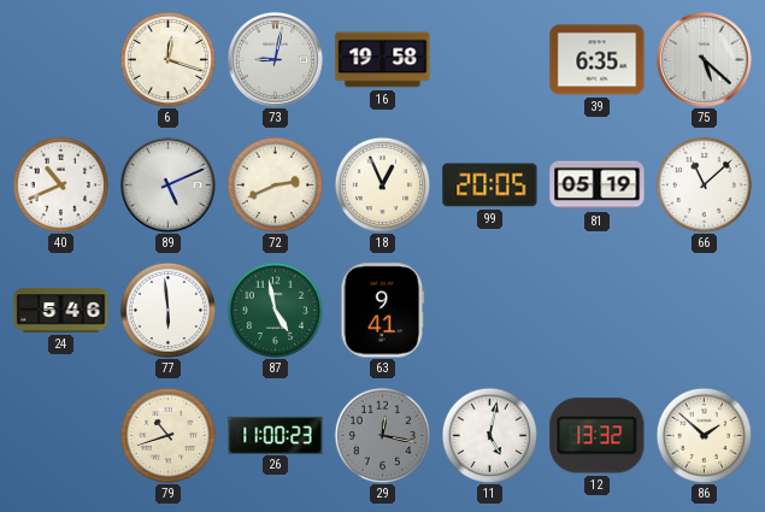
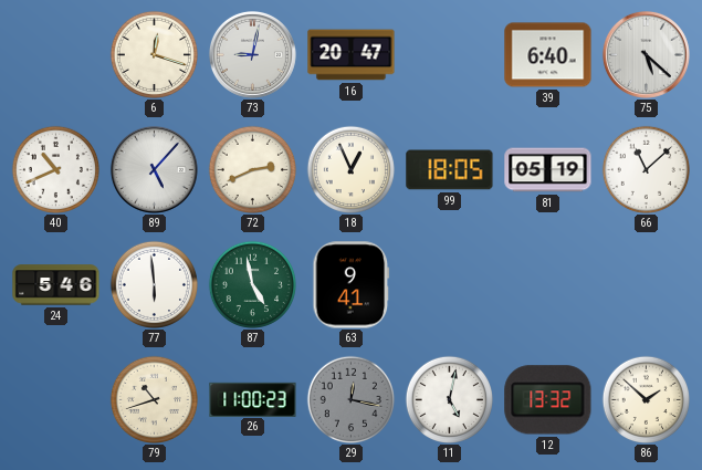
16: 19:58 -> 20:47
39: 6:35 -> 6:40
89: 5:11 -> 5:07
99: 20:05 -> 18:05
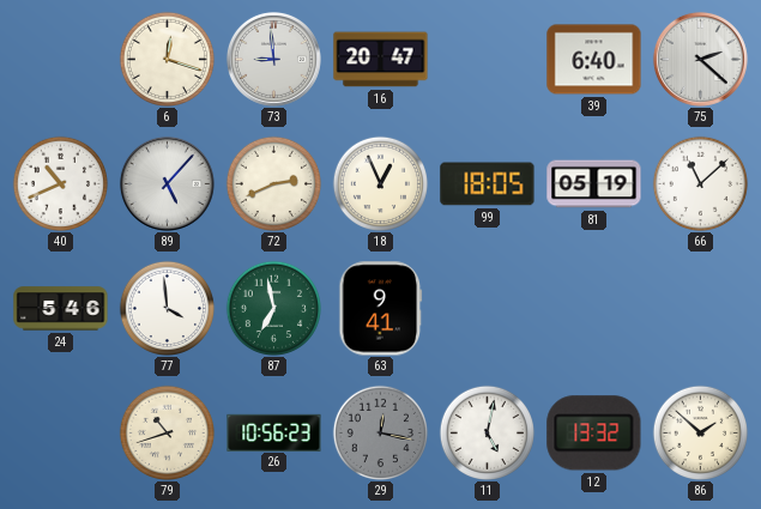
73: 9:02 -> 8:59
75: 5:22 -> 2:22
77: 5:59 -> 3:59
87: 4:58 -> 6:58
26: 11:00 -> 10:56
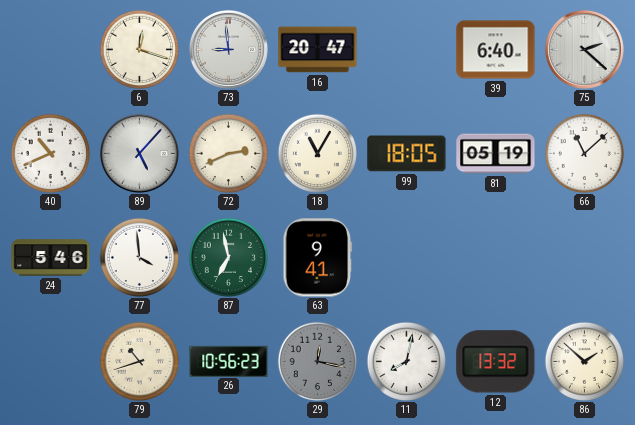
18: 12:56 -> 11:05
11: 5:02 -> 8:02
